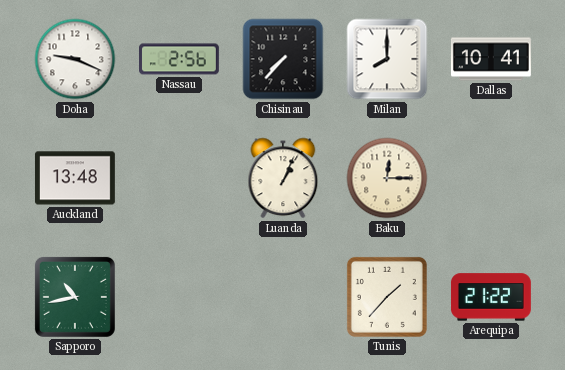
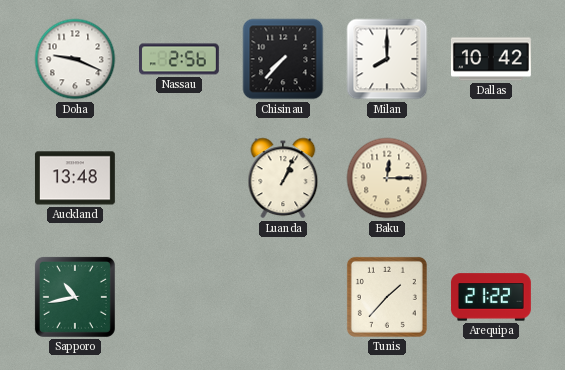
Dallas: 10:41 -> 10:42
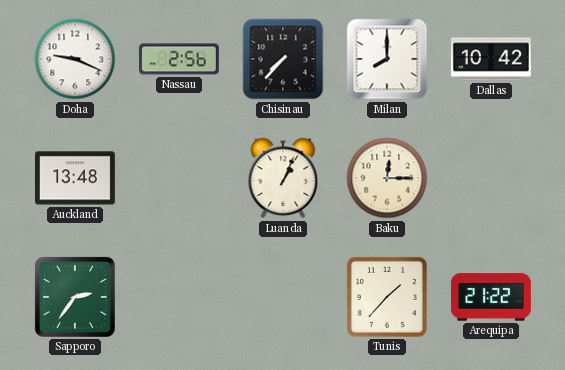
Sapporo: 10:43 -> 2:36
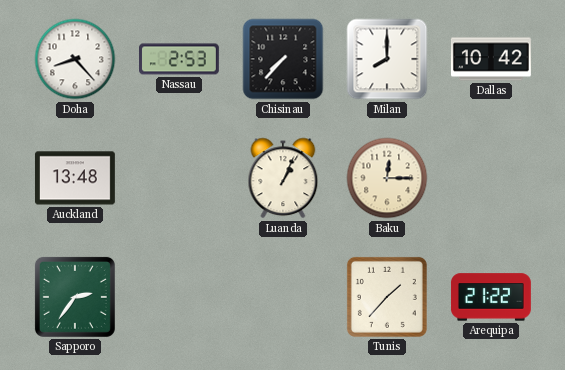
Doha: 9:19 -> 8:23
Nassau: 2:56 -> 2:53
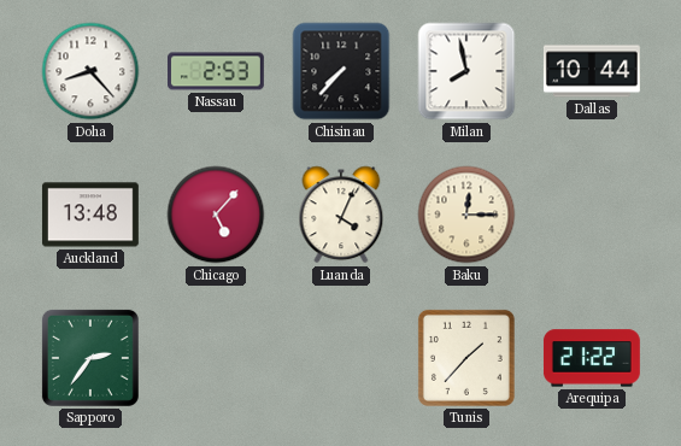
Milan: 8:00 -> 7:58
Dallas: 10:42 -> 10:44
Chicago: none -> 5:07
Luanda: 1:04 -> 4:04
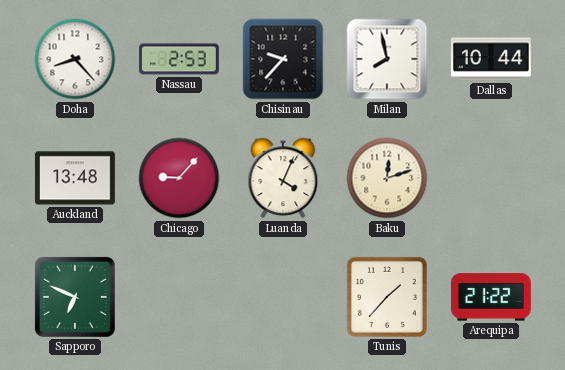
Chisinau: 7:37 -> 9:37
Chicago: 5:07 -> 9:07
Baku: 12:15 -> 12:12
Sapporo: 2:36 -> 6:49
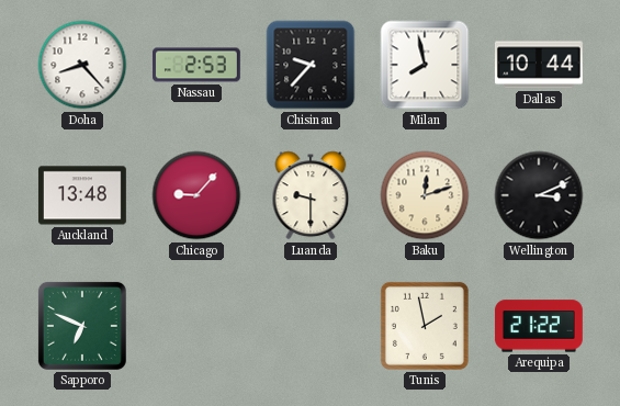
Luanda: 4:04 -> 9:30
Wellington: none -> 3:11
Tunis: 1:37 -> 1:58
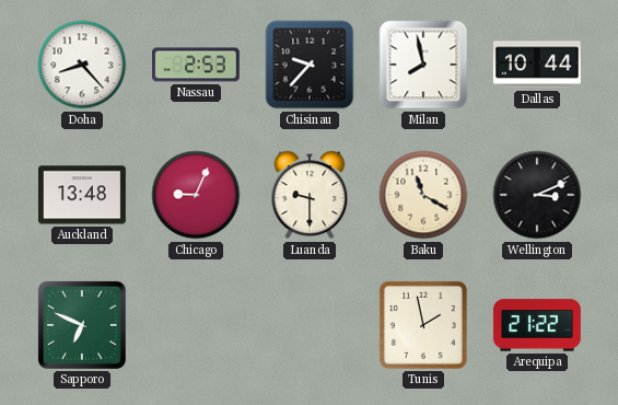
Chicago: 9:07 -> 9:04
Baku: 12:12 -> 11:20
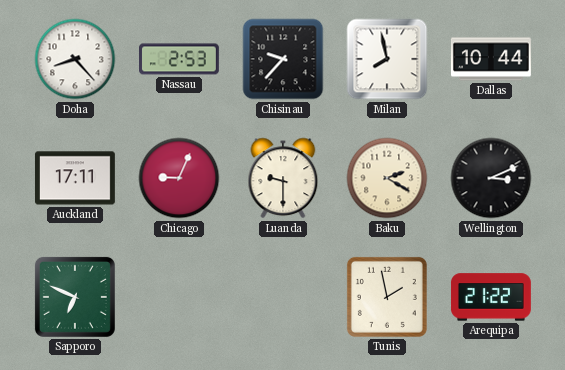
Auckland: 13:48 -> 17:11
Baku: 11:20 -> 2:20
